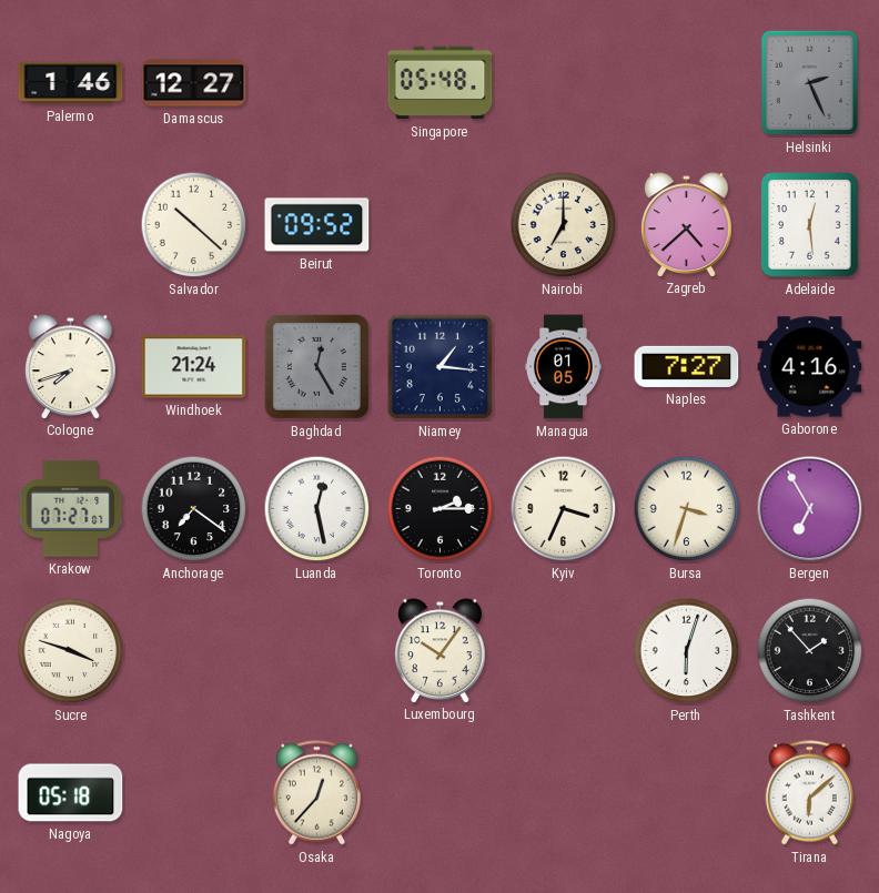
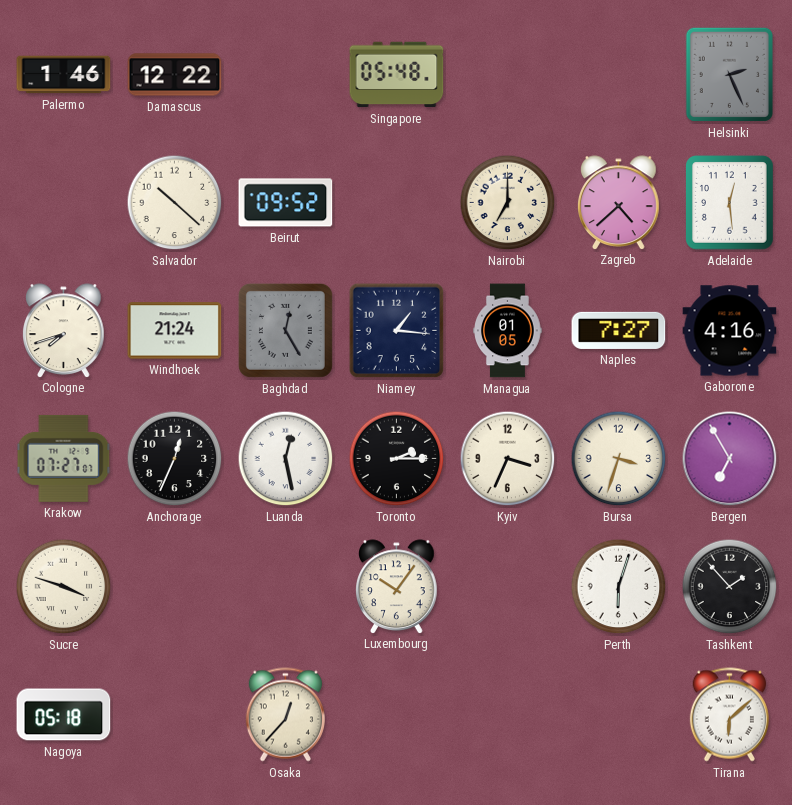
Damascus: 12:27 -> 12:22
Anchorage: 7:21 -> 12:34
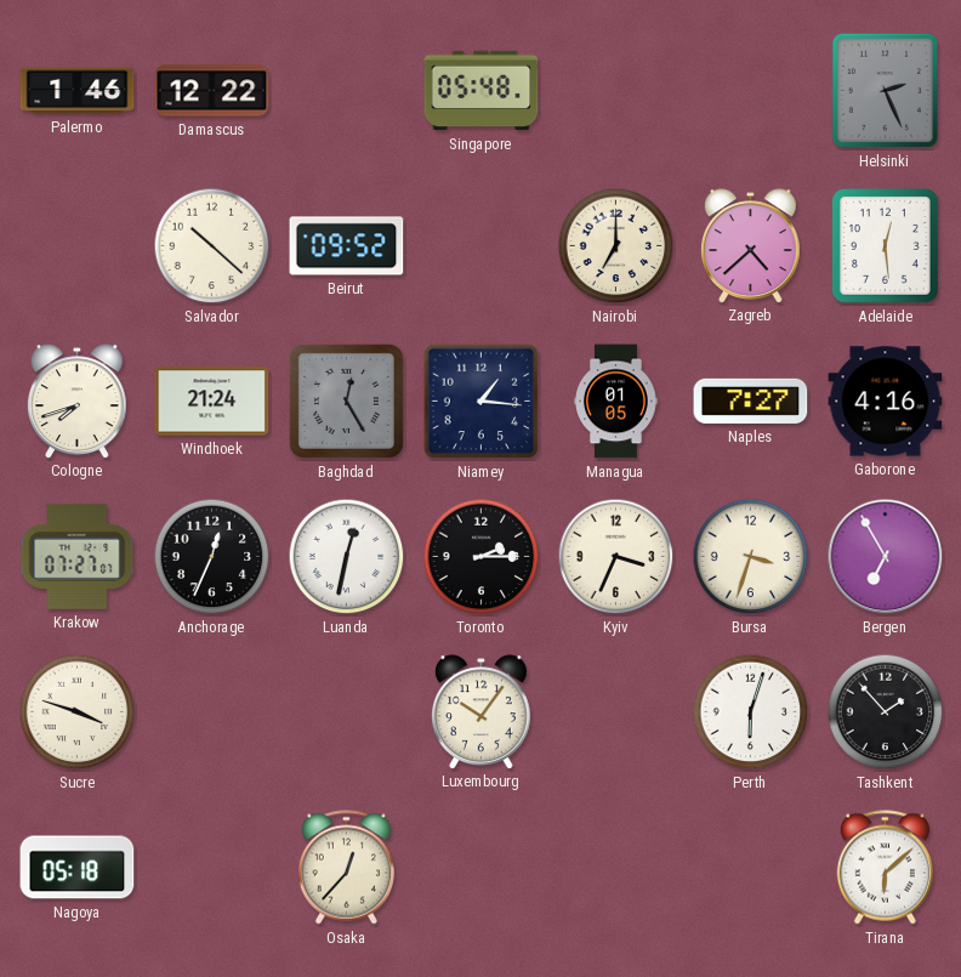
Luanda: 12:28 -> 12:32
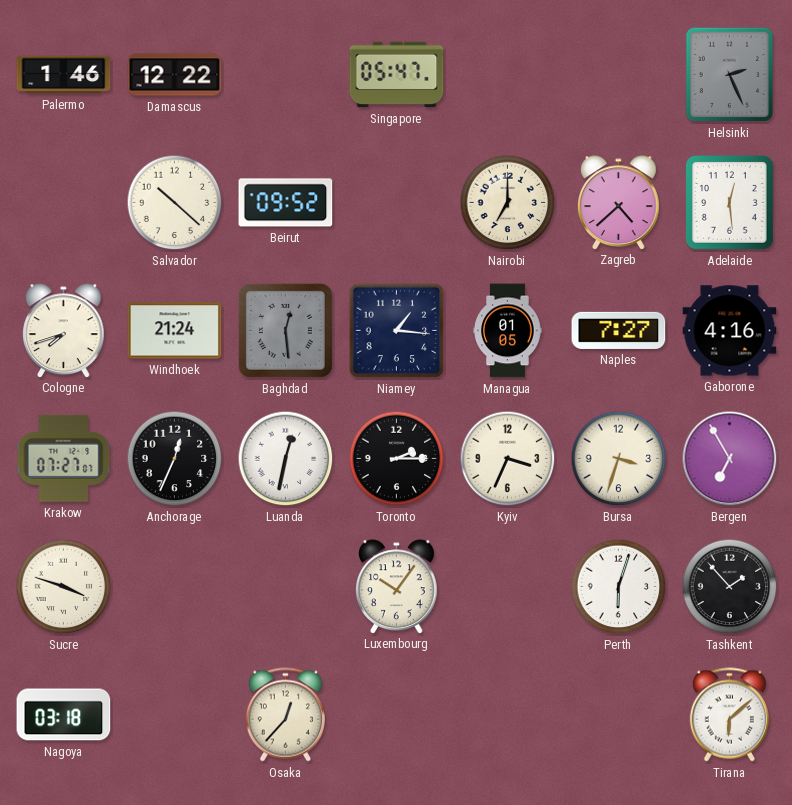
Singapore: 05:48 -> 05:47
Baghdad: 12:25 -> 12:29
Nagoya: 05:18 -> 03:18
